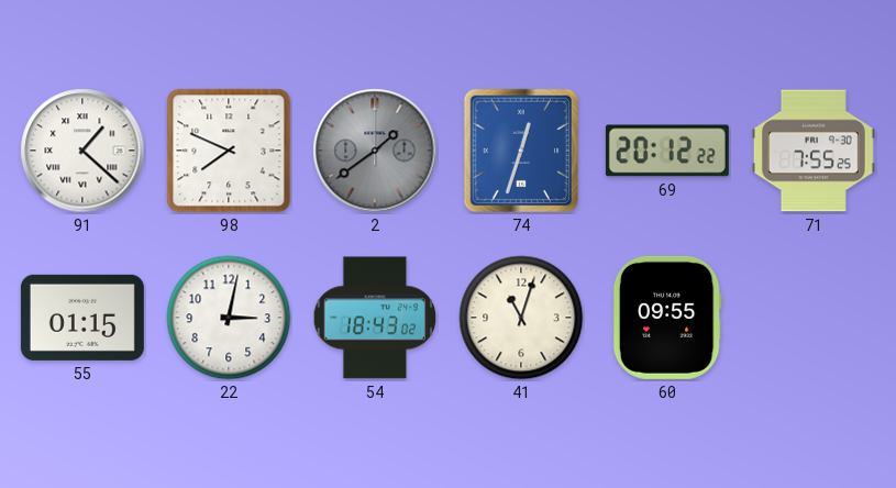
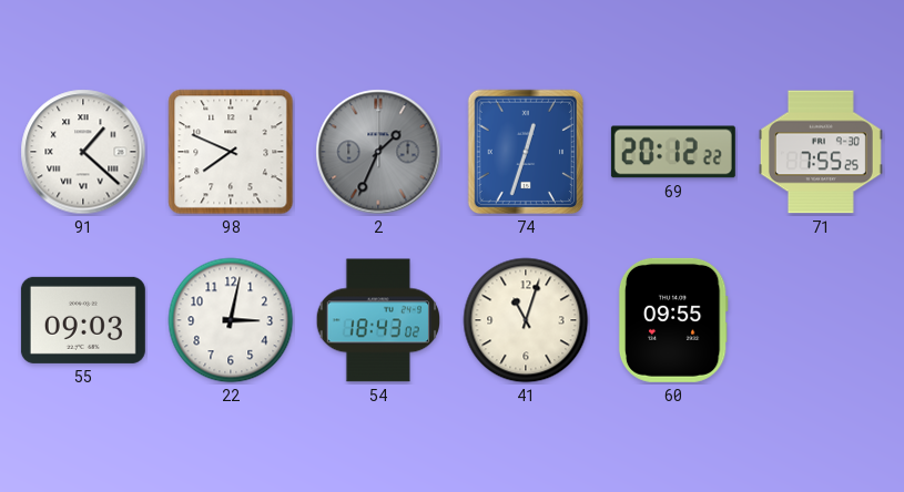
2: 1:39 -> 1:34
55: 01:15 -> 09:03
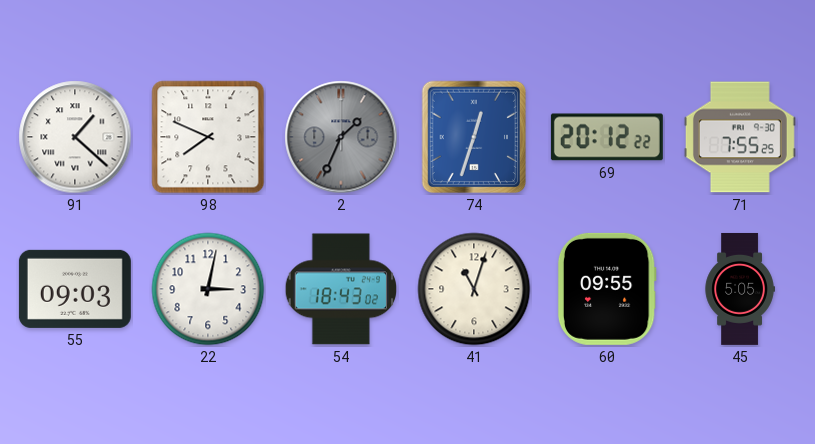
45: none -> 5:05
